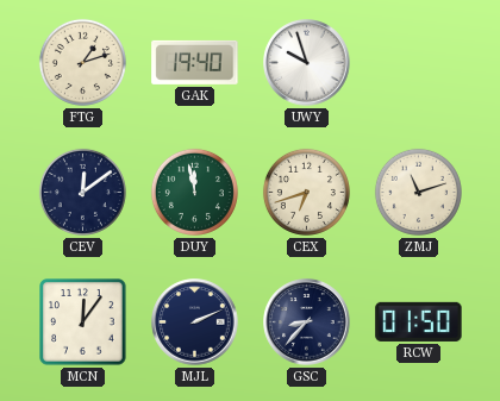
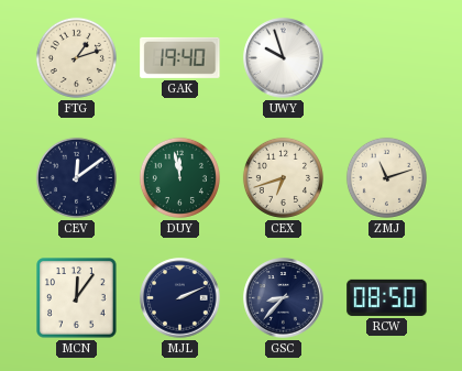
RCW: 01:50 -> 08:50
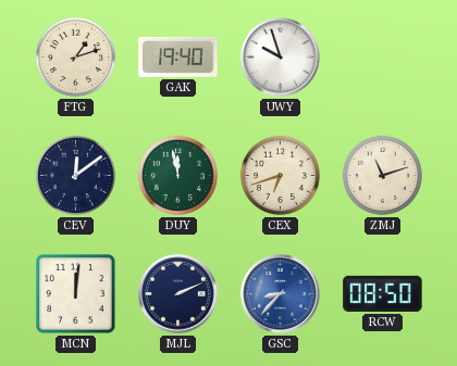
MCN: 12:06 -> 12:01
GSC dial: navy -> blue
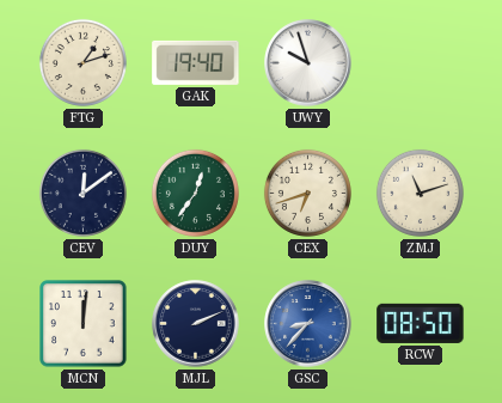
DUY: 11:58 -> 12:36
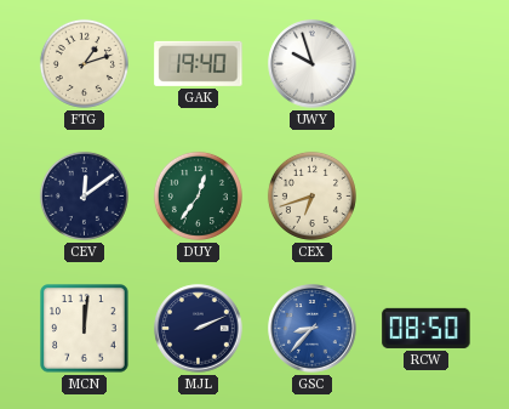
ZMJ: 11:12 -> none
